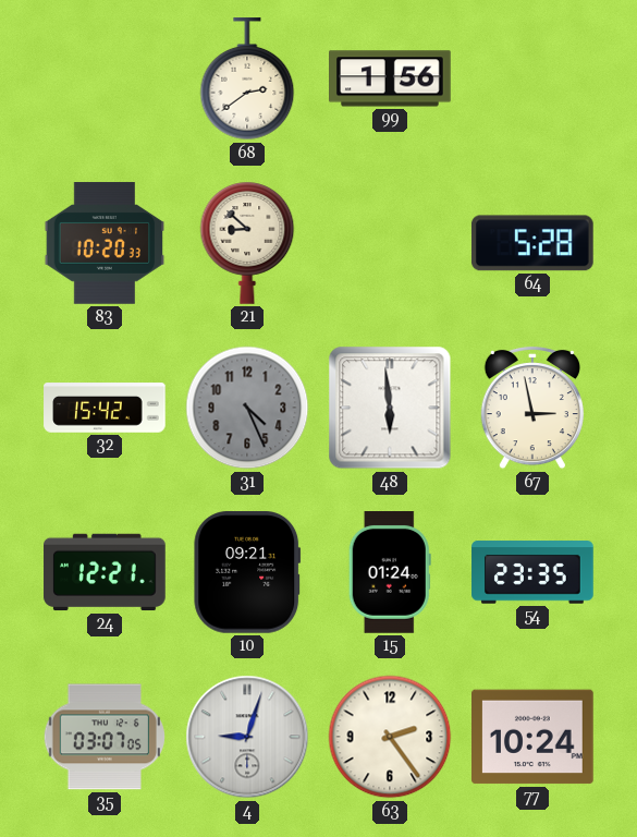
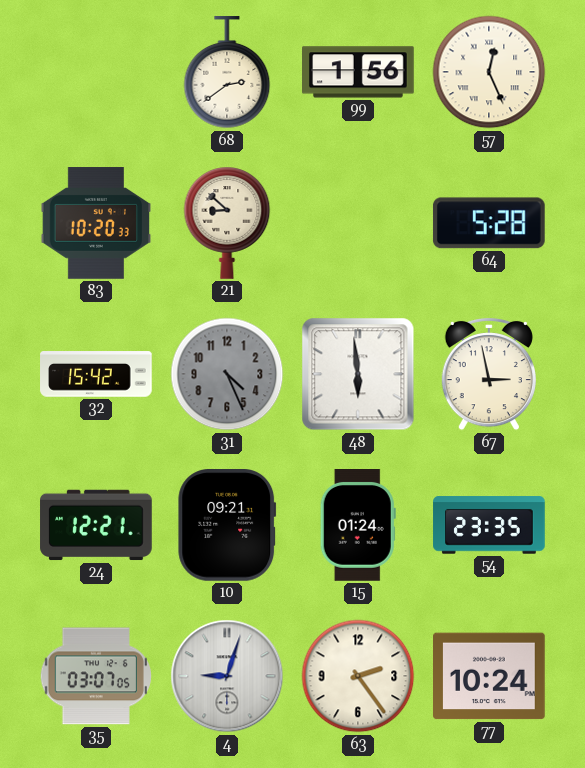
57: none -> 12:26
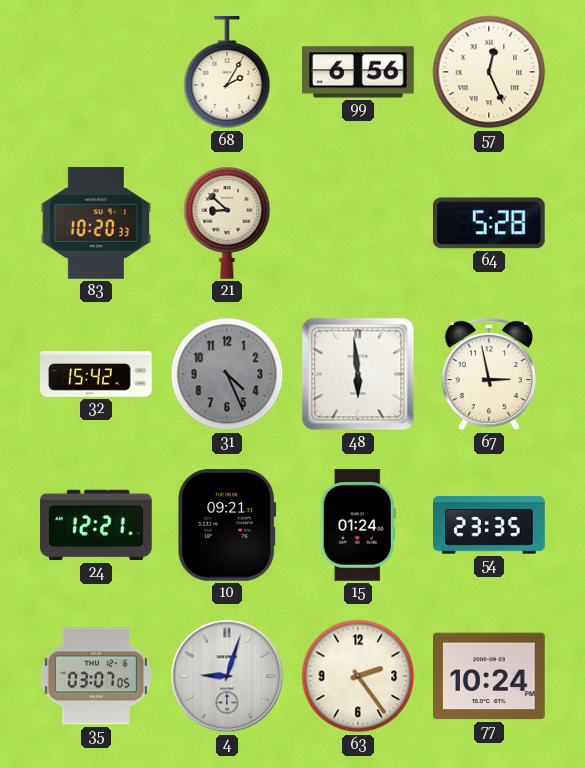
68: 2:39 -> 2:05
99: 1:56 -> 6:56
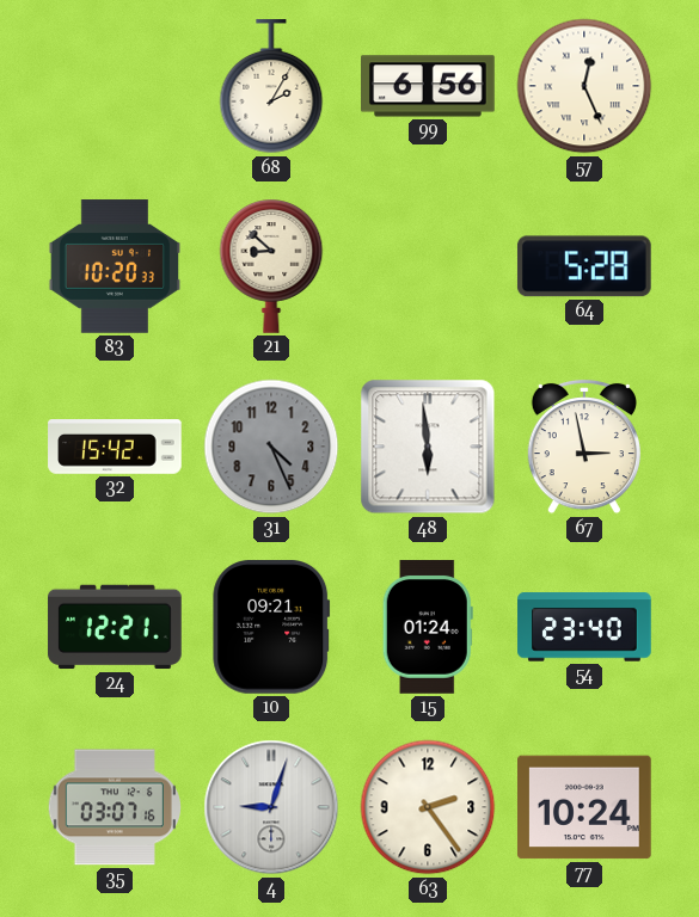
54: 23:35 -> 23:40
35: 03:07:05 -> 03:07:16
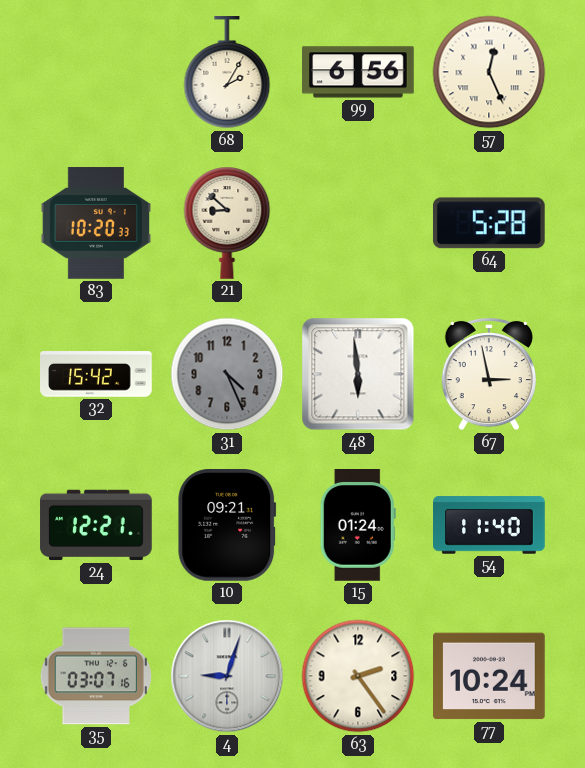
54: 23:40 -> 11:40
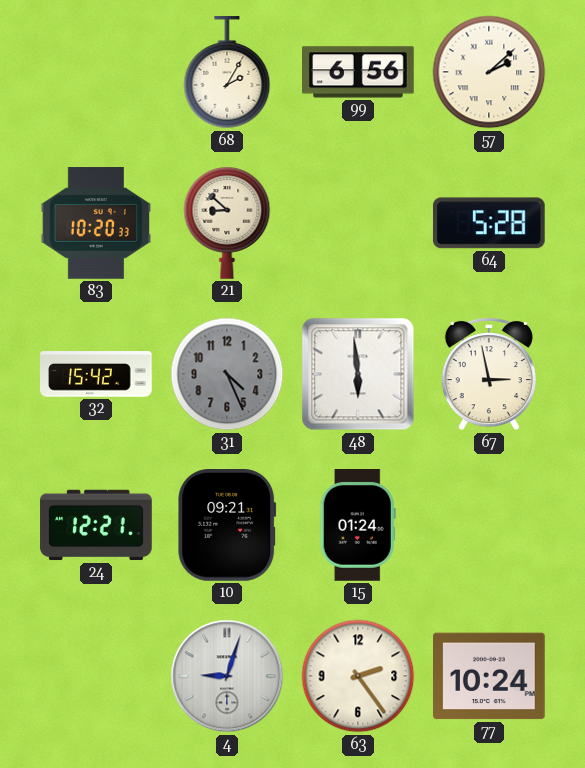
57: 12:26 -> 2:08
54: 11:40 -> none
35: 03:07 -> none
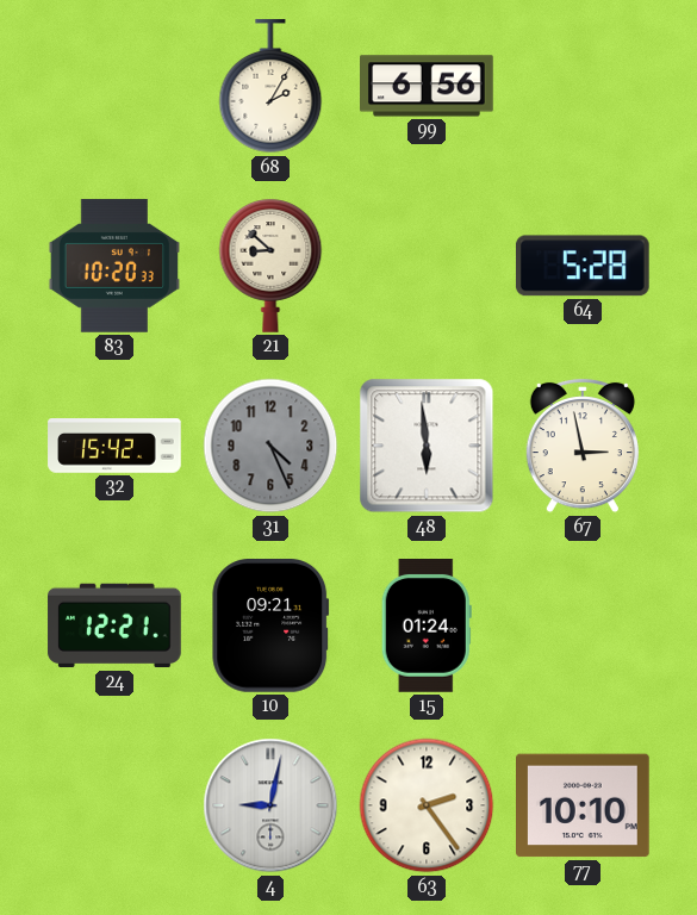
57: 2:08 -> none
4: 9:03 -> 9:02
77: 10:24 -> 10:10
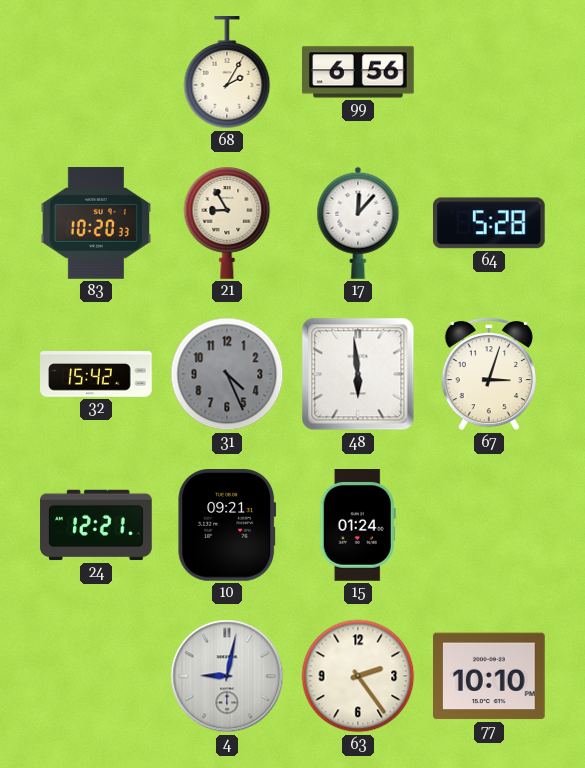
21: 8:52 -> 8:55
17: none -> 12:07
67: 2:58 -> 3:03
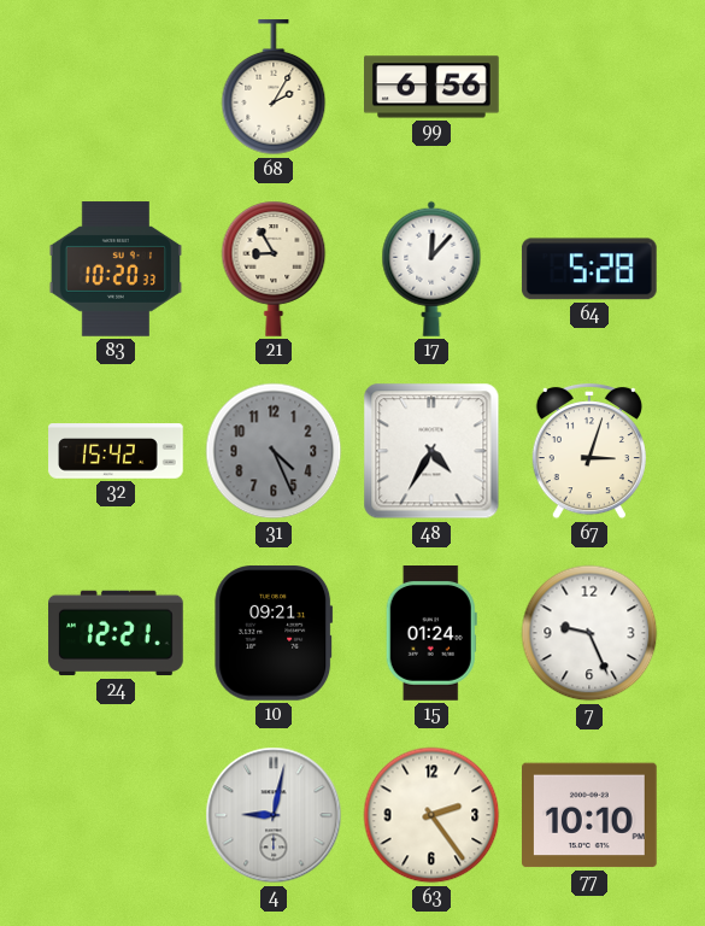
48: 5:59 -> 4:35
7: none -> 9:26
